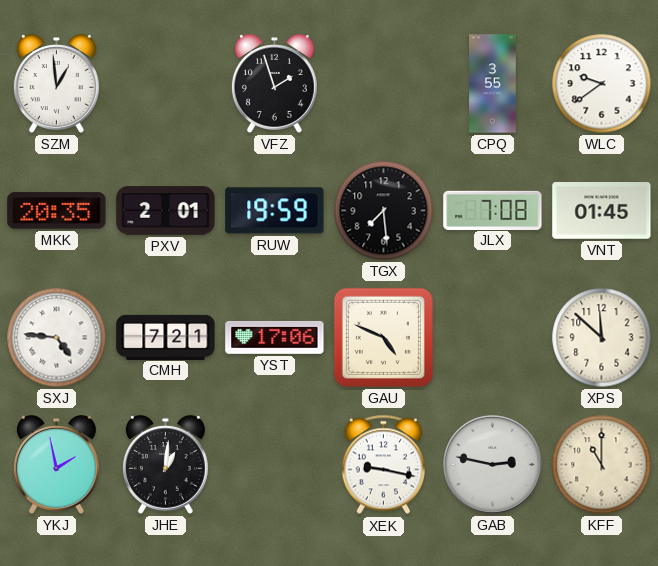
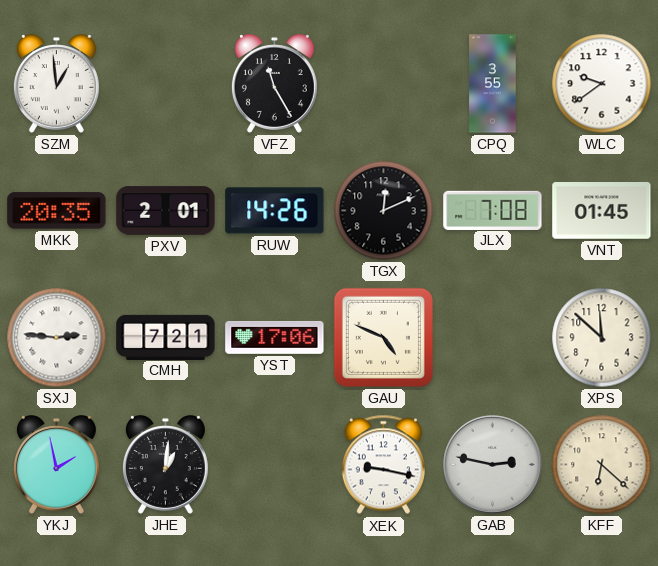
VFZ: 1:57 -> 11:25
RUW: 19:59 -> 14:26
TGX: 7:29 -> 12:11
SXJ: 4:46 -> 2:46
KFF: 11:00 -> 6:22
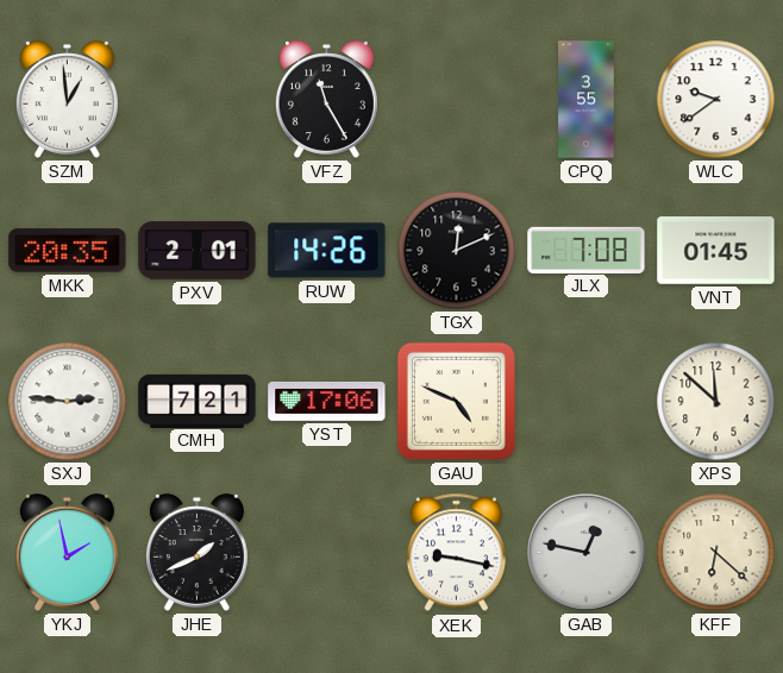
JHE: 1:01 -> 1:41
GAB: 2:47 -> 12:47
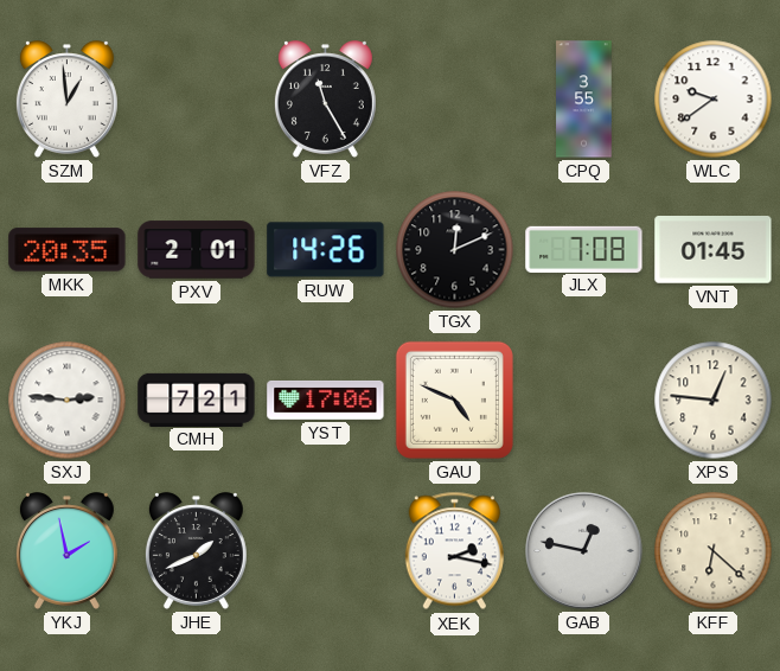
XPS: 11:52 -> 12:46
XEK: 9:17 -> 2:17
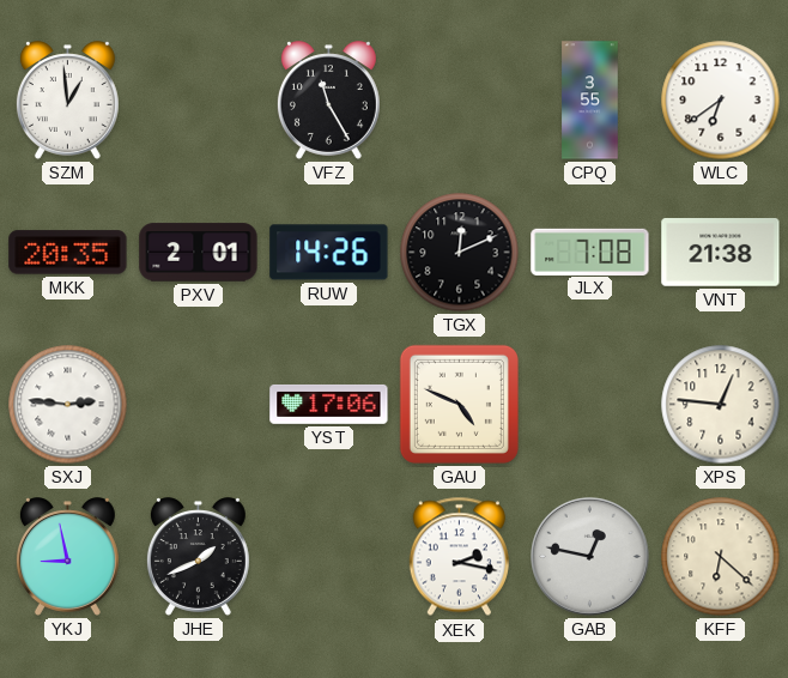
WLC: 9:39 -> 6:39
VNT: 01:45 -> 21:38
CMH: 7:21 -> none
YKJ: 1:58 -> 8:58
